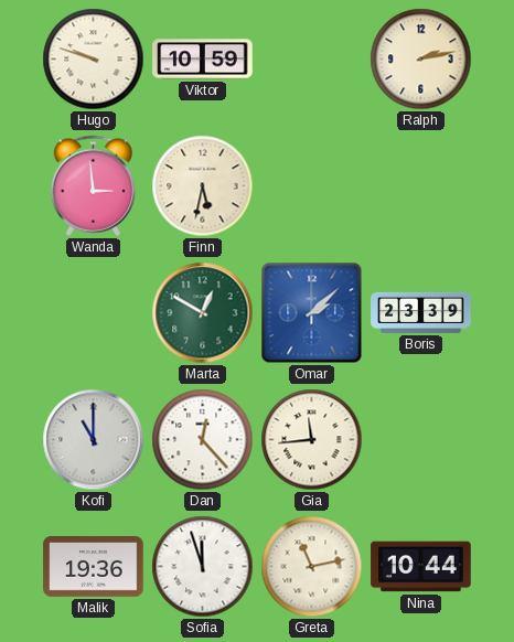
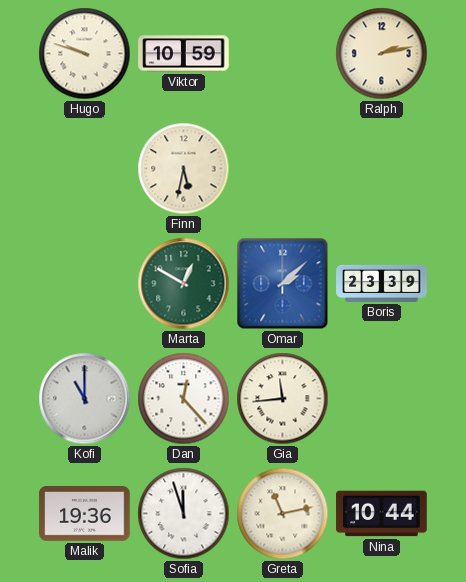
Wanda: 2:59 -> none
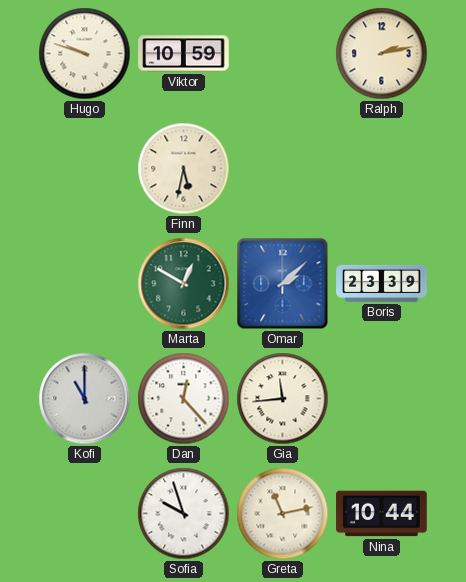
Malik: 19:36 -> none
Sofia: 11:57 -> 9:57
